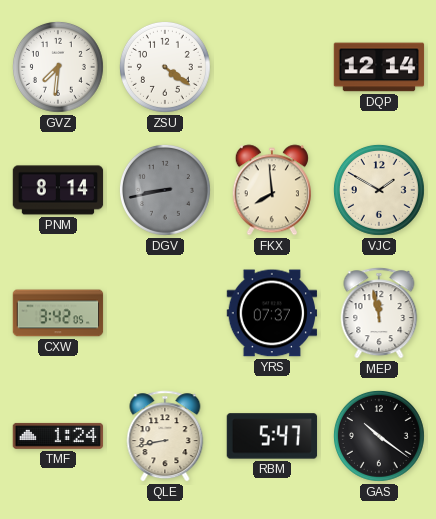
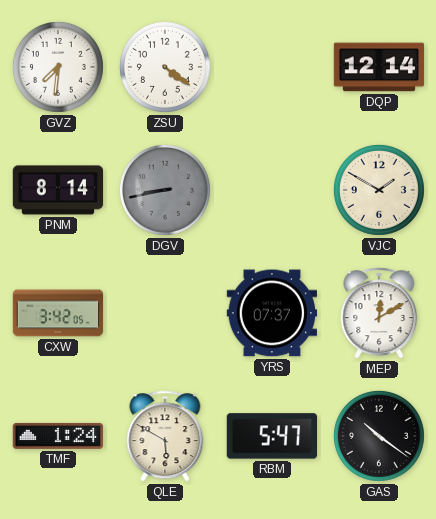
FKX: 7:59 -> none
MEP: 11:58 -> 12:10
QLE: 8:43 -> 5:50
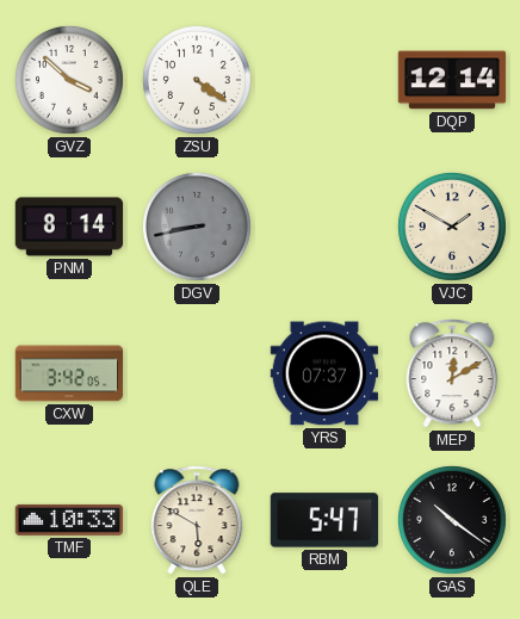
GVZ: 7:31 -> 3:52
TMF: 1:24 -> 10:33
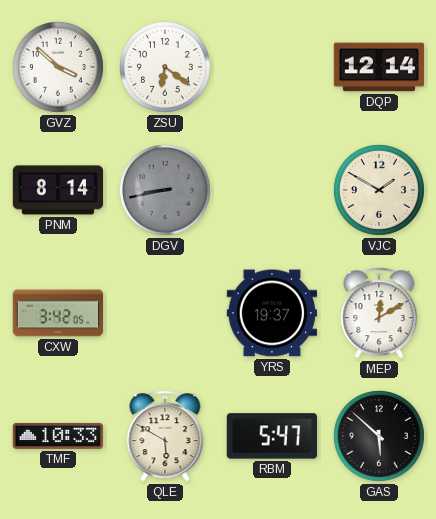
ZSU: 4:21 -> 6:21
YRS: 07:37 -> 19:37
GAS: 10:21 -> 5:52
